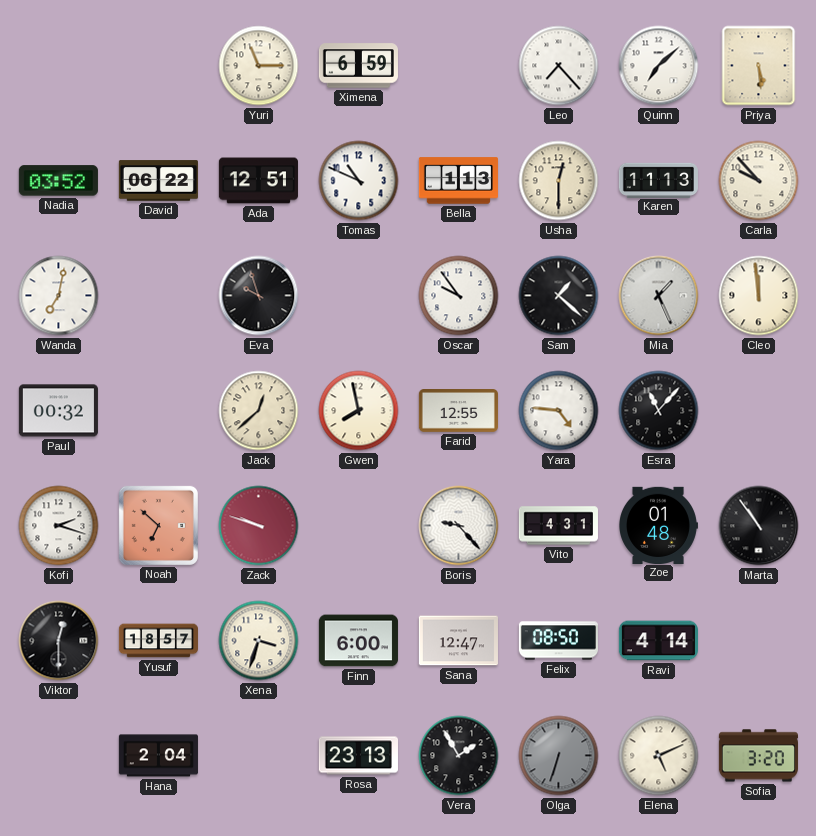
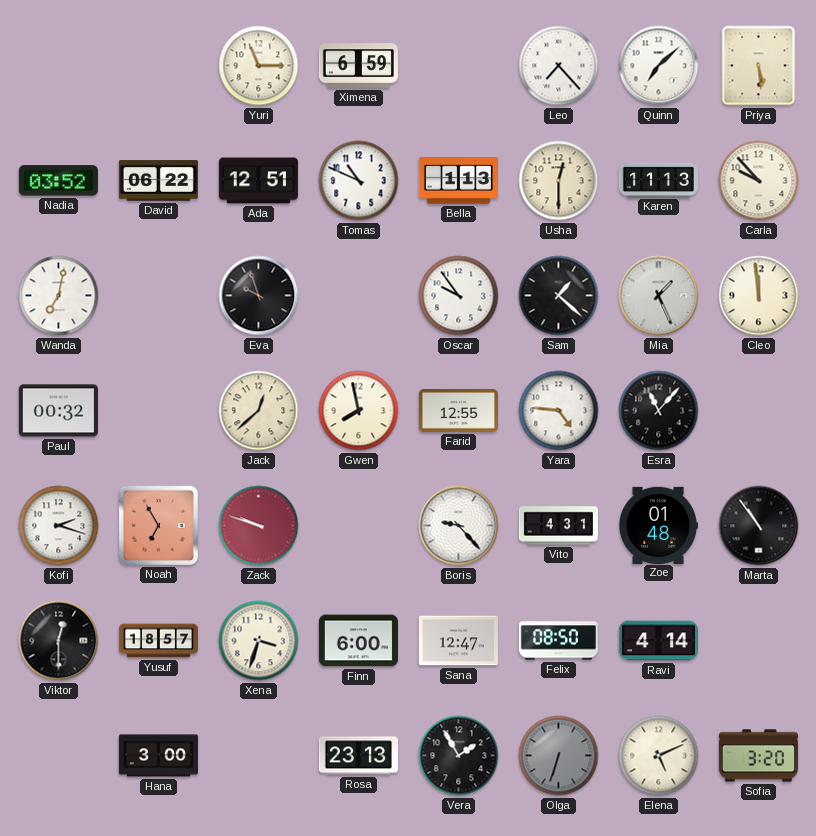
Noah: 6:52 -> 6:55
Hana: 2:04 -> 3:00
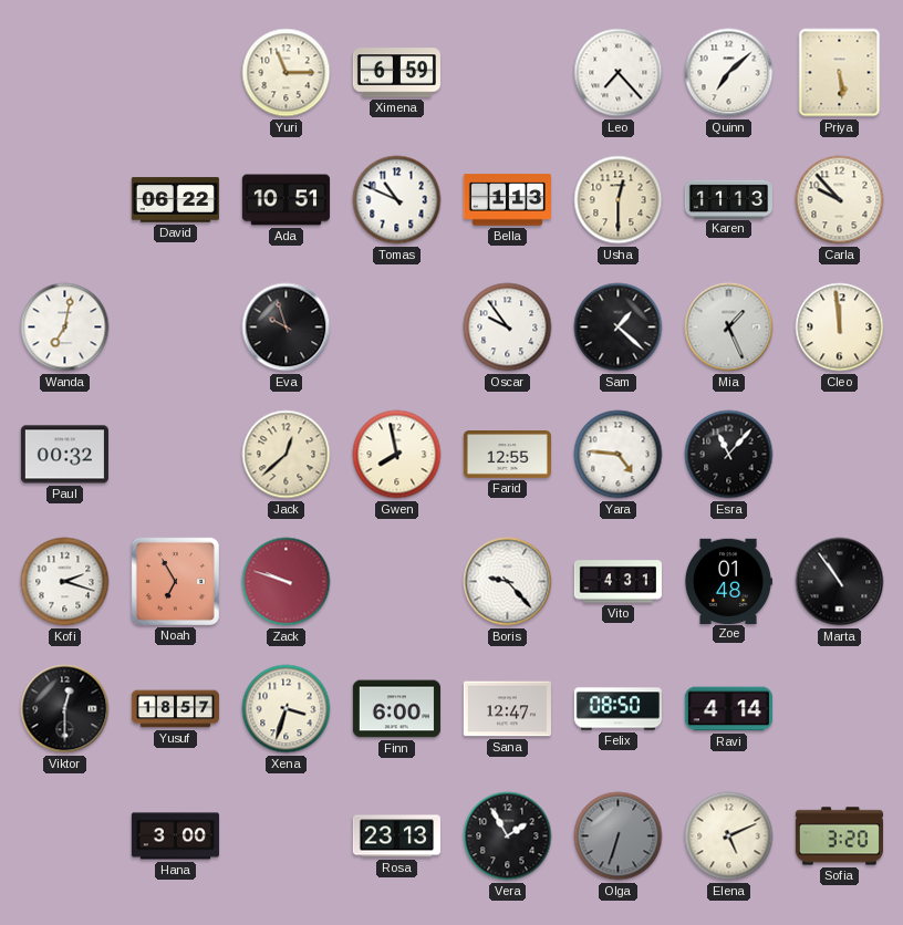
Nadia: 03:52 -> none
Ada: 12:51 -> 10:51
